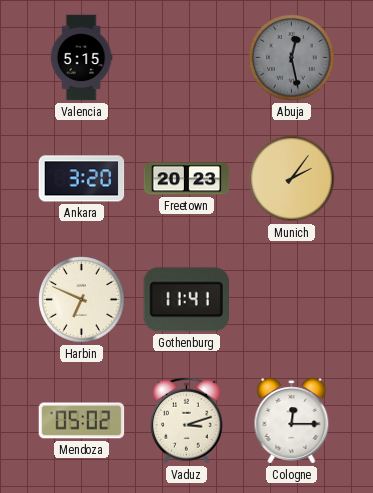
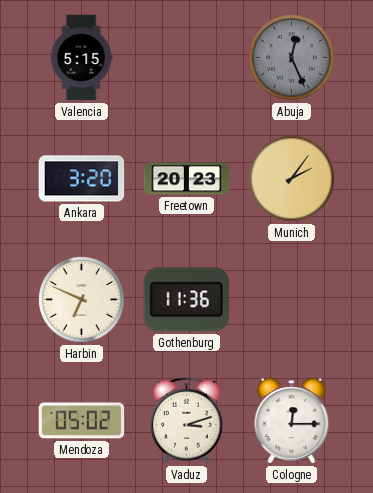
Abuja: 12:28 -> 12:26
Gothenburg: 11:41 -> 11:36
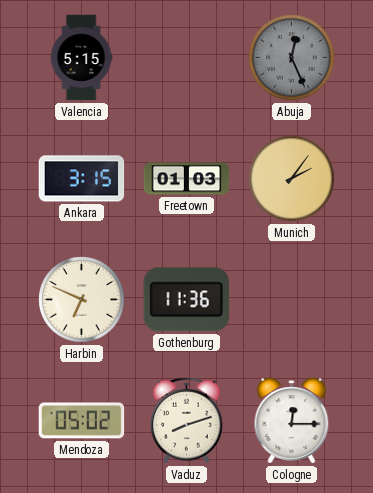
Ankara: 3:20 -> 3:15
Freetown: 20:23 -> 01:03
Vaduz: 3:12 -> 8:12
